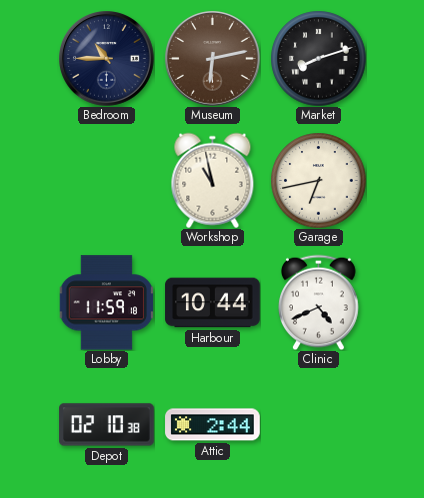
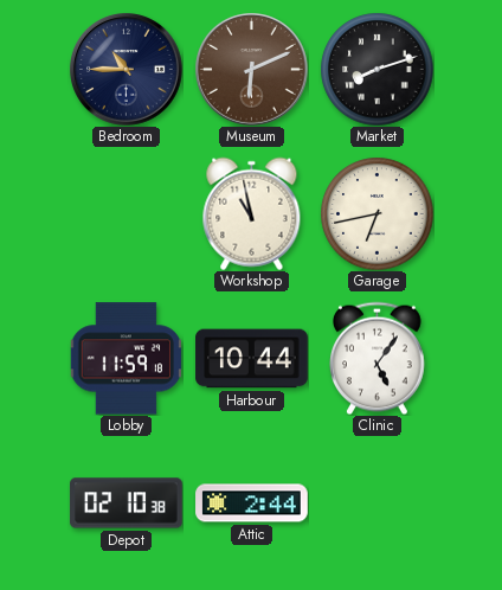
Museum: 6:13 -> 6:11
Clinic: 4:41 -> 5:06
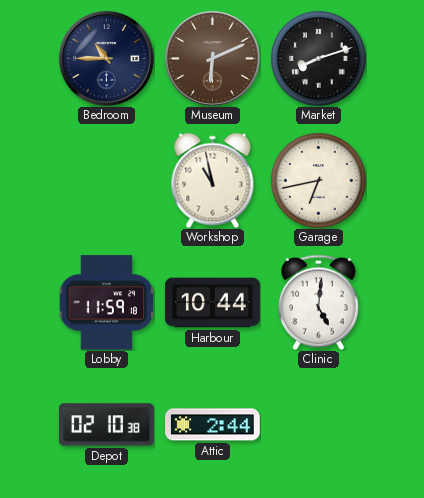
Clinic: 5:06 -> 5:01
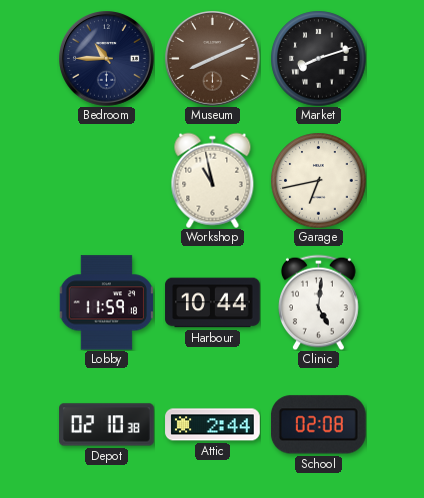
Museum: 6:11 -> 8:11
School: none -> 02:08
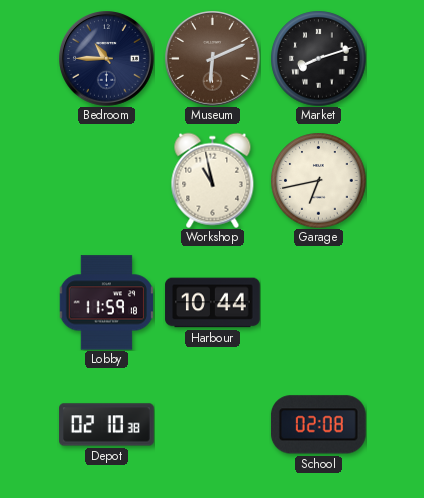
Museum: 8:11 -> 6:11
Clinic: 5:01 -> none
Attic: 2:44 -> none
